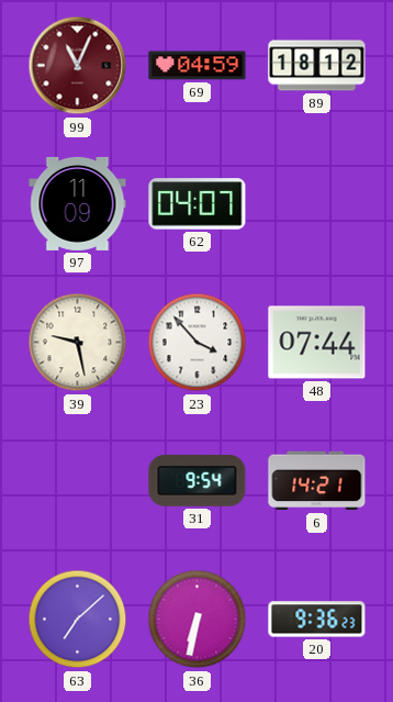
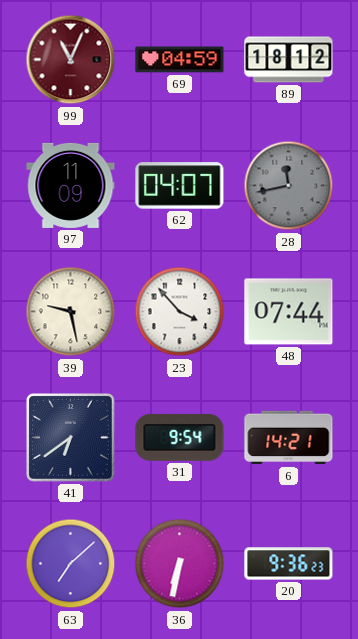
28: none -> 11:43
41: none -> 6:39
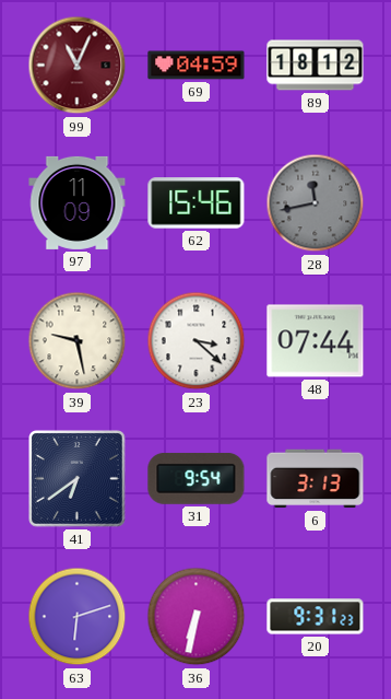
62: 04:07 -> 15:46
23: 3:53 -> 3:22
6: 14:21 -> 3:13
63: 7:08 -> 6:12
20: 9:36 -> 9:31
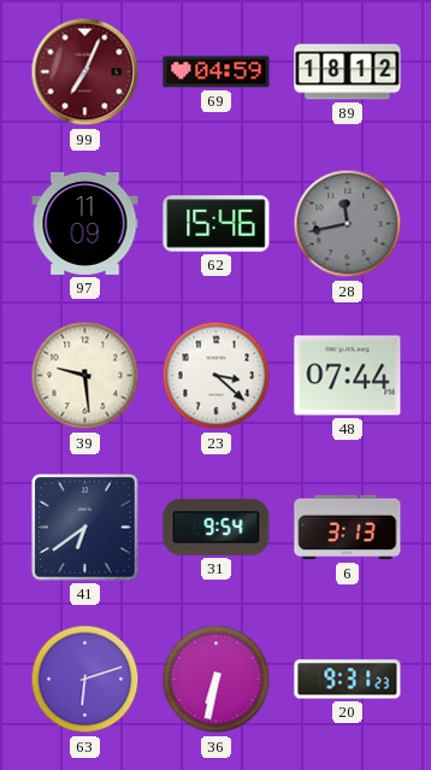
99: 11:04 -> 7:04
39: 9:28 -> 9:29
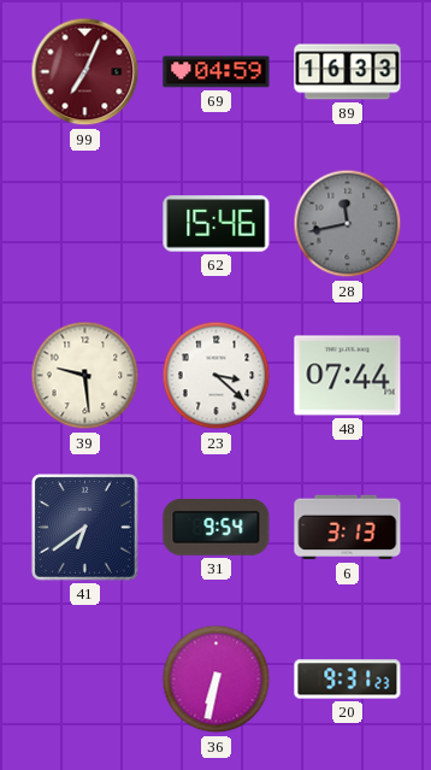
89: 18:12 -> 16:33
97: 11:09 -> none
63: 6:12 -> none
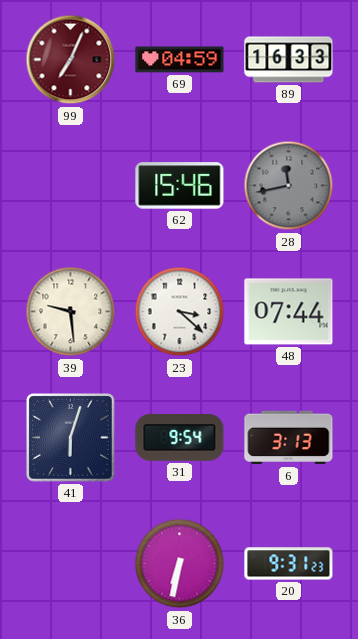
41: 6:39 -> 6:03
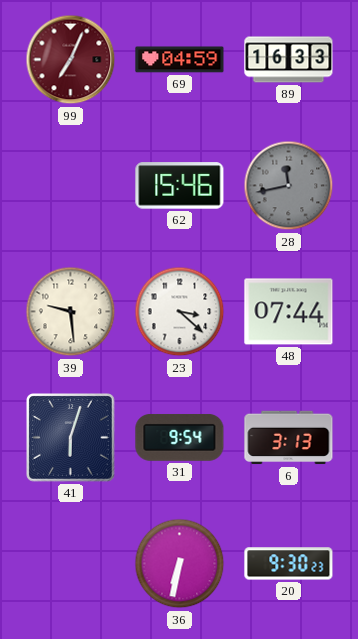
20: 9:31 -> 9:30
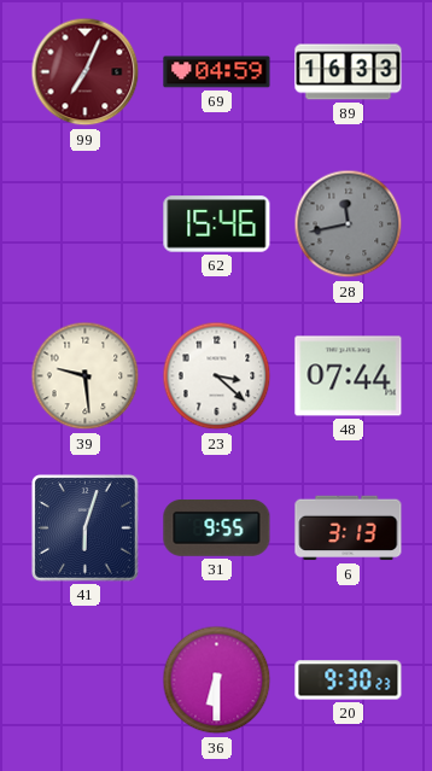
31: 9:54 -> 9:55
36: 6:32 -> 6:30
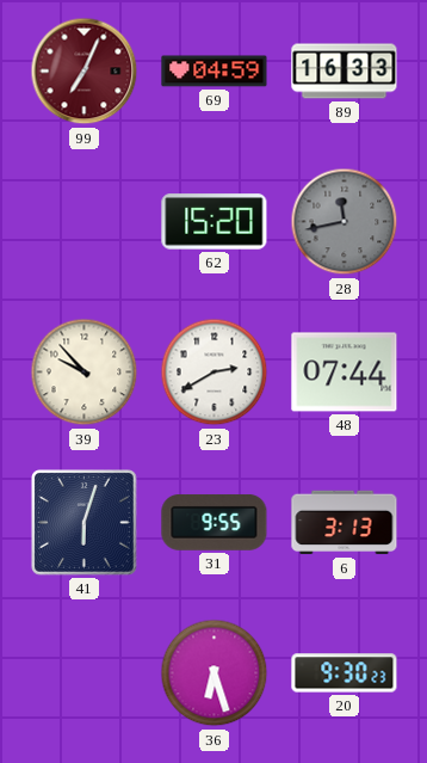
62: 15:46 -> 15:20
39: 9:29 -> 9:53
23: 3:22 -> 2:40
36: 6:30 -> 6:27
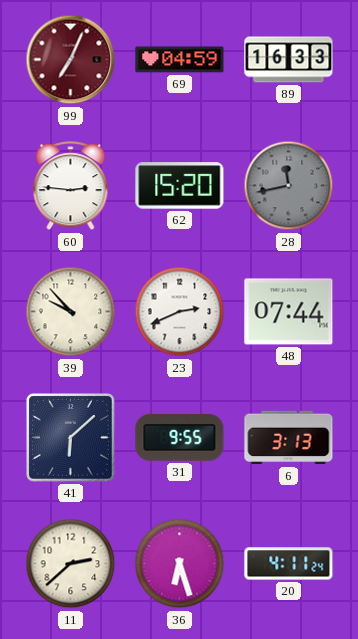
60: none -> 2:46
23: 2:40 -> 2:41
41: 6:03 -> 6:08
11: none -> 2:38
20: 9:30 -> 4:11
